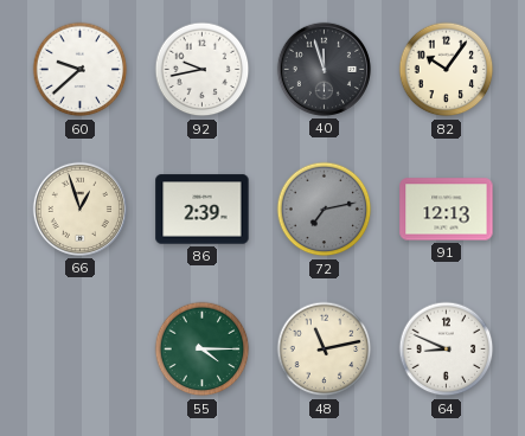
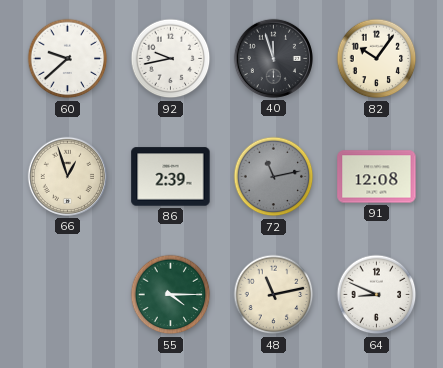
72: 7:13 -> 11:13
91: 12:13 -> 12:08
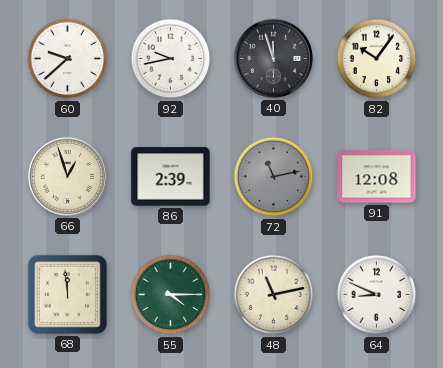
68: none -> 11:59
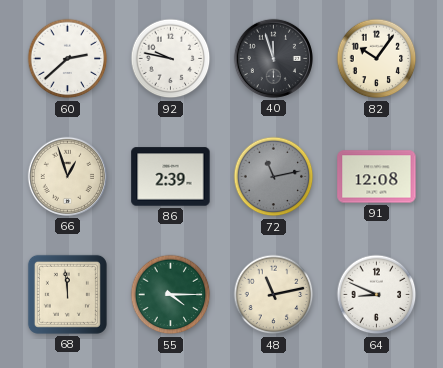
60: 9:38 -> 2:38
92: 9:43 -> 9:47
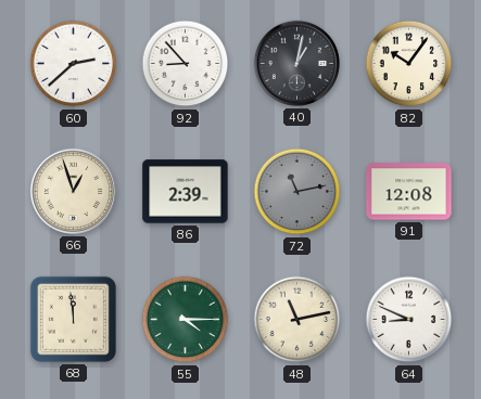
92: 9:47 -> 8:53
40: 11:57 -> 1:02
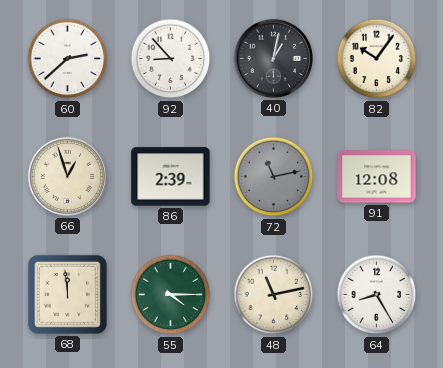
64: 8:49 -> 8:25
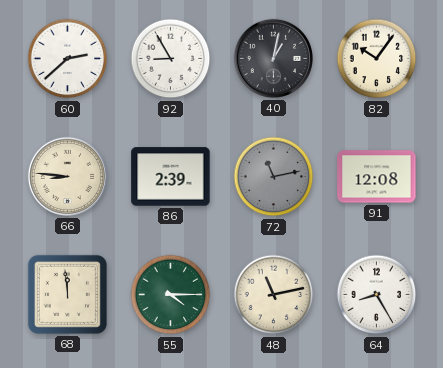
92: 8:53 -> 8:55
66: 12:57 -> 8:46
